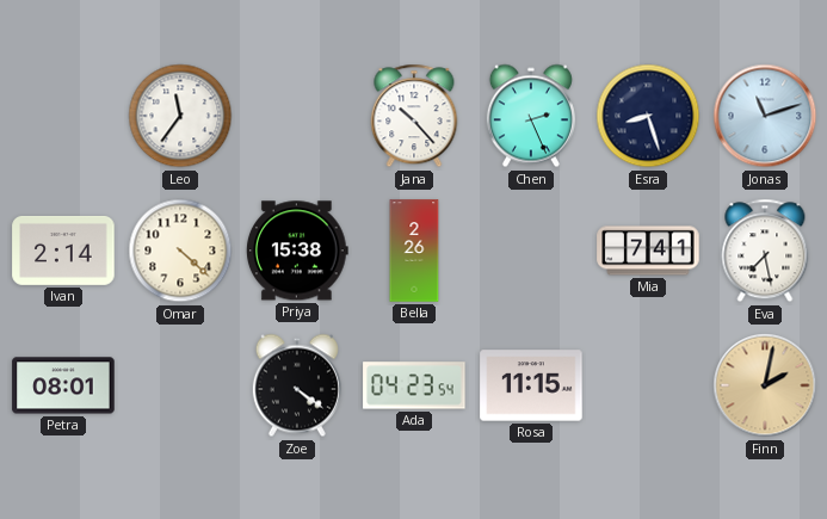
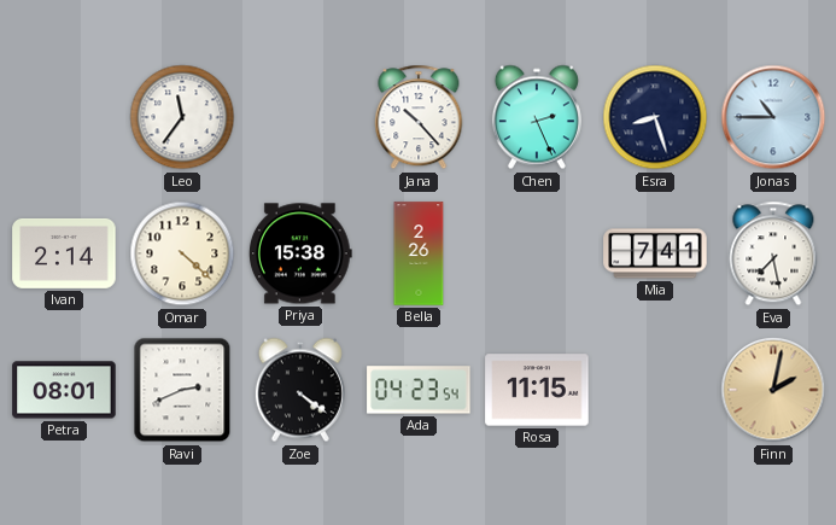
Jonas: 11:12 -> 10:45
Ravi: none -> 2:41
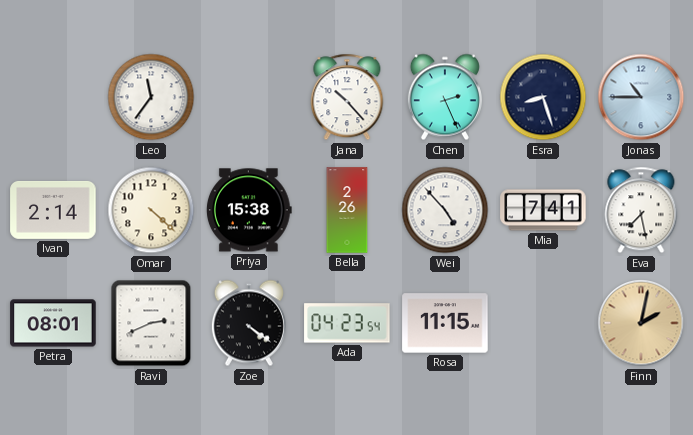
Wei: none -> 4:53
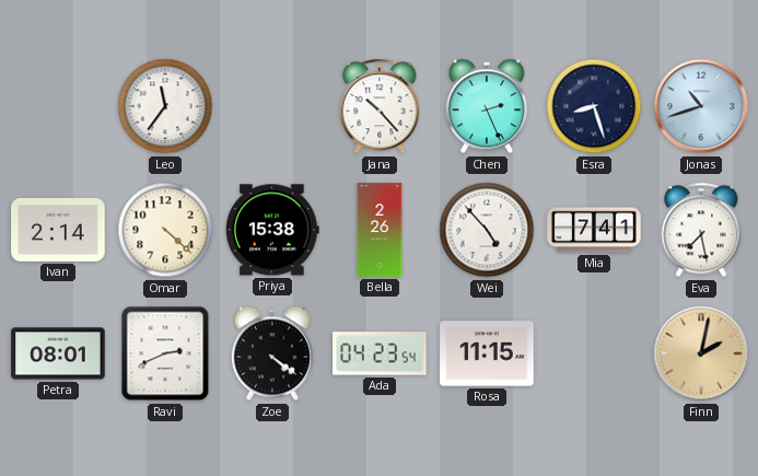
Jonas: 10:45 -> 10:42
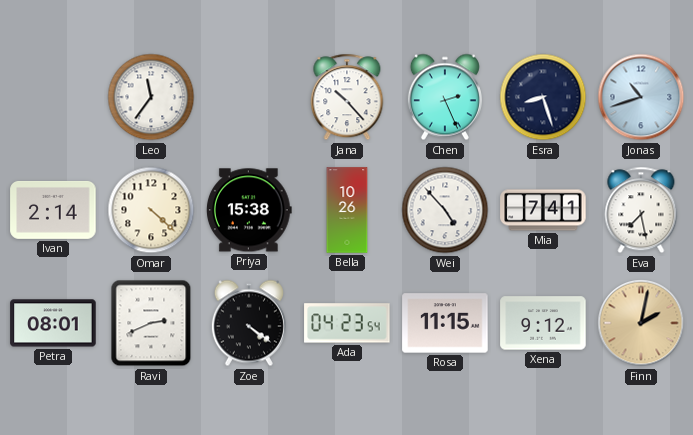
Bella: 2:26 -> 10:26
Xena: none -> 9:12
